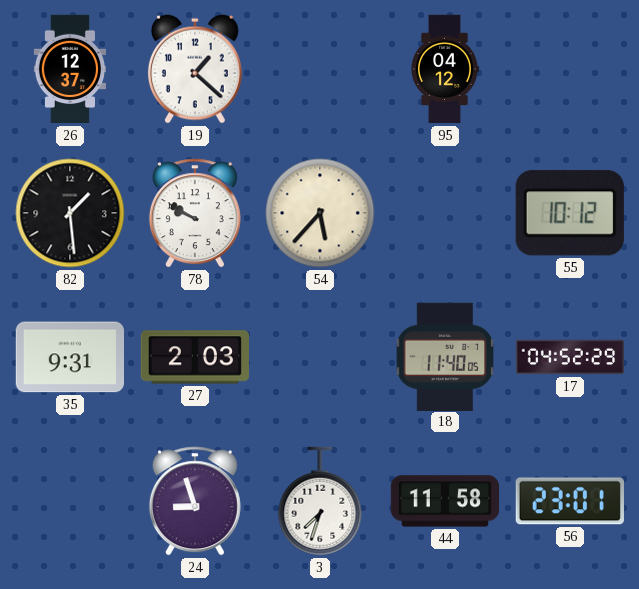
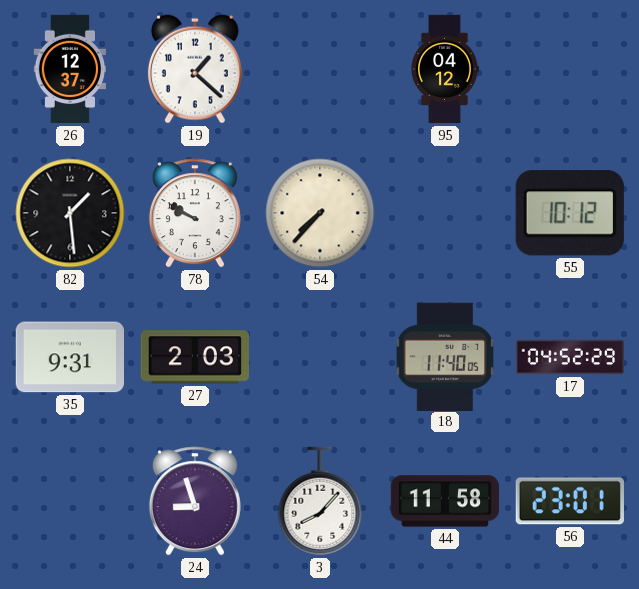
54: 5:37 -> 7:37
3: 7:33 -> 8:07
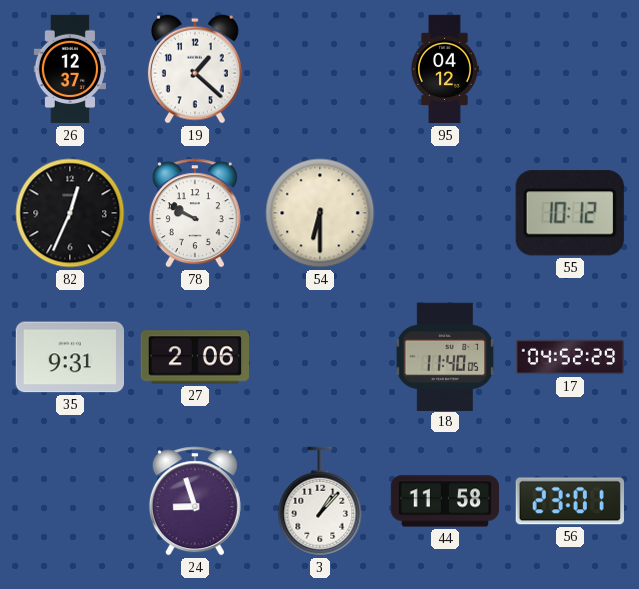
82: 1:29 -> 12:34
54: 7:37 -> 6:30
27: 2:03 -> 2:06
3: 8:07 -> 1:07
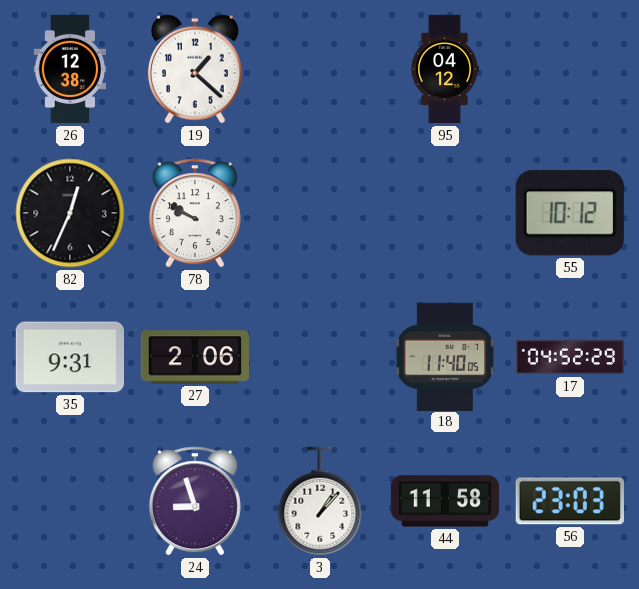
26: 12:37 -> 12:38
54: 6:30 -> none
56: 23:01 -> 23:03
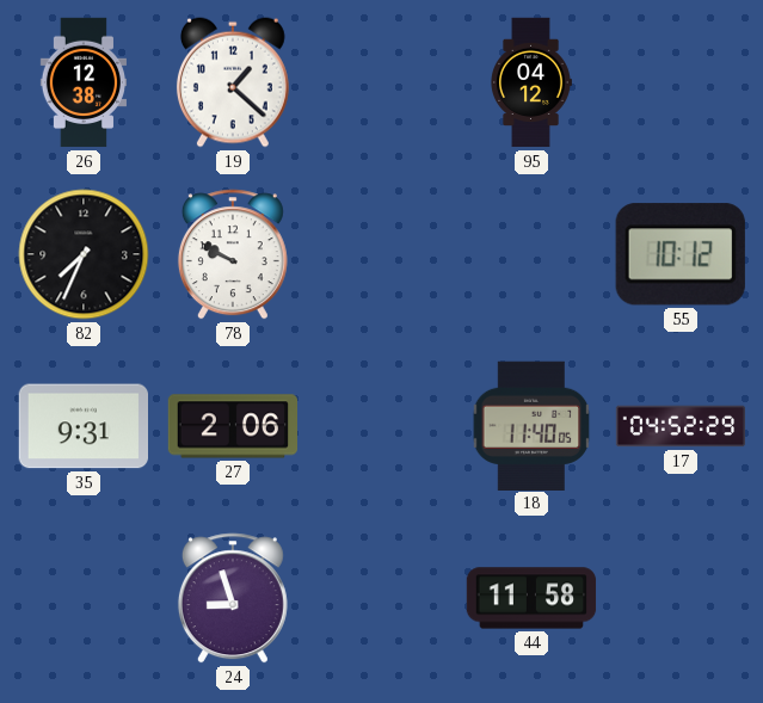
82: 12:34 -> 7:34
3: 1:07 -> none
56: 23:03 -> none
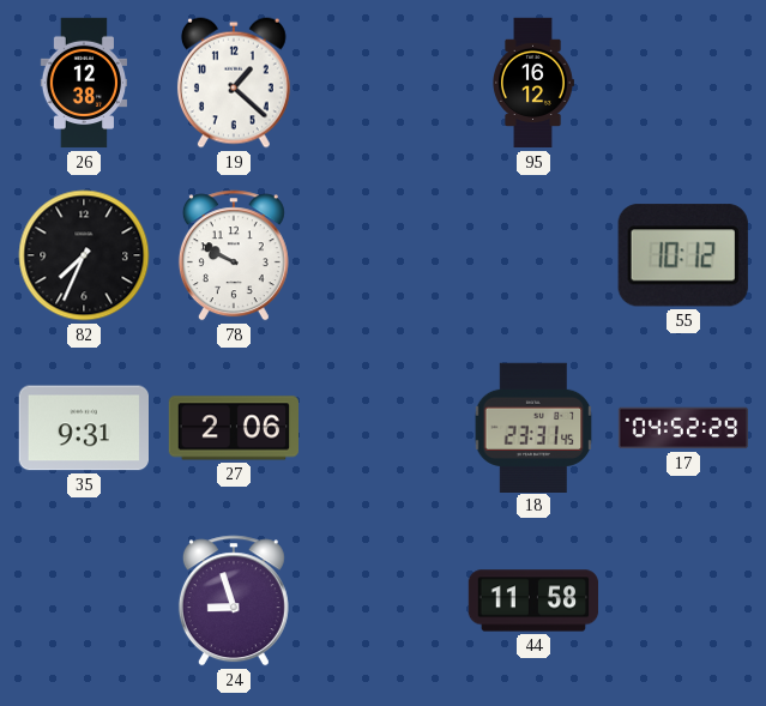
95: 04:12 -> 16:12
18: 11:40 -> 23:31
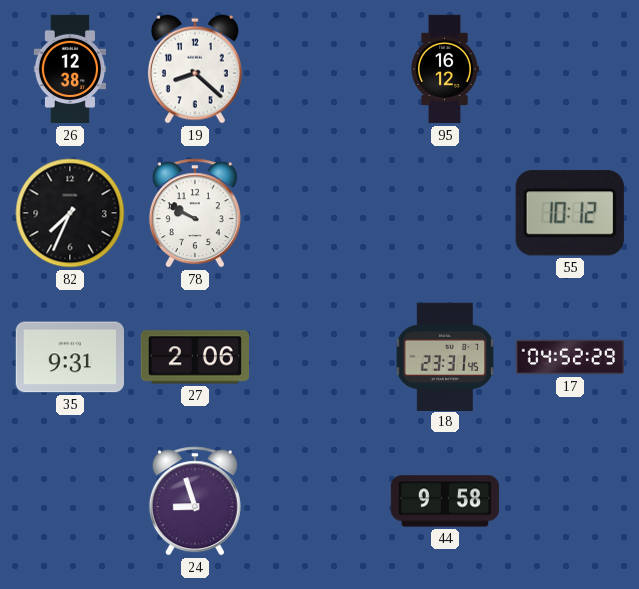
19: 1:22 -> 8:22
44: 11:58 -> 9:58
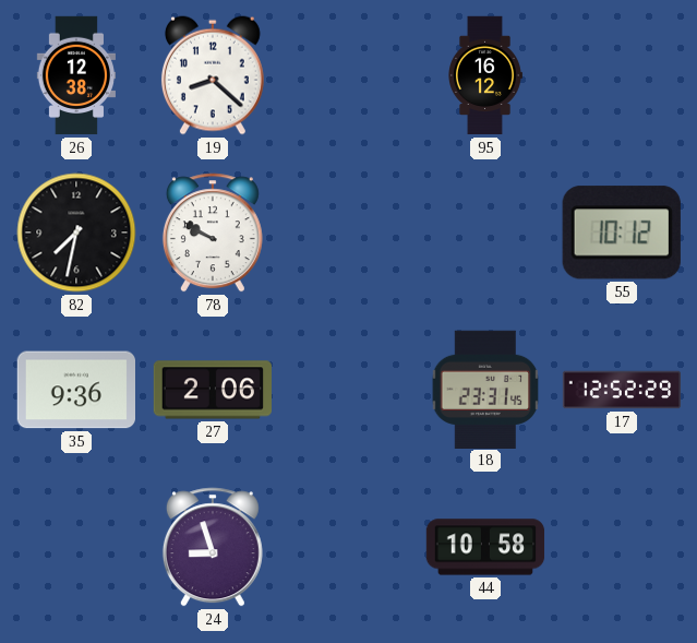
82: 7:34 -> 7:32
35: 9:31 -> 9:36
17: 04:52 -> 12:52
44: 9:58 -> 10:58
